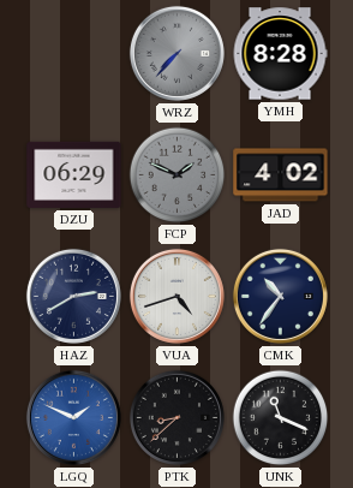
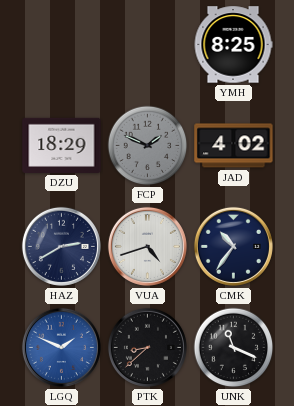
WRZ: 7:37 -> none
YMH: 8:28 -> 8:25
DZU: 06:29 -> 18:29
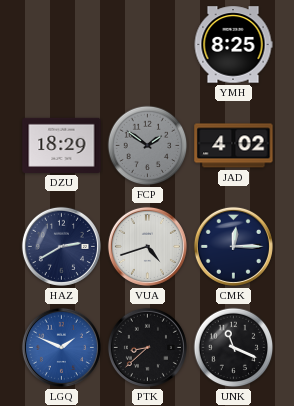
FCP: 1:49 -> 1:51
CMK: 10:36 -> 12:15
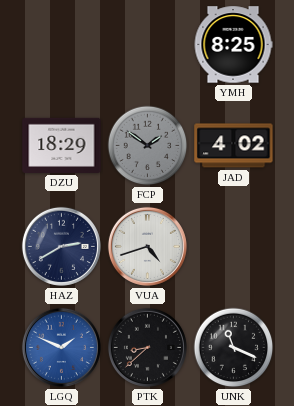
CMK: 12:15 -> none
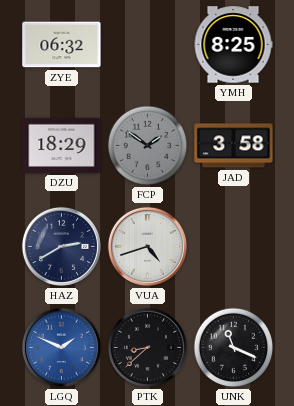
ZYE: none -> 06:32
JAD: 4:02 -> 3:58
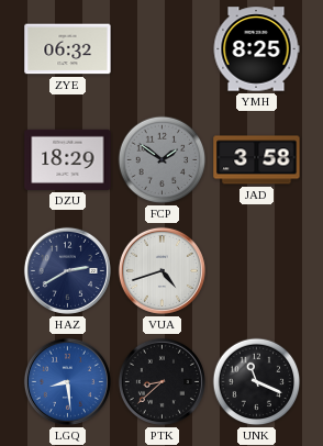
LGQ: 1:49 -> 8:29
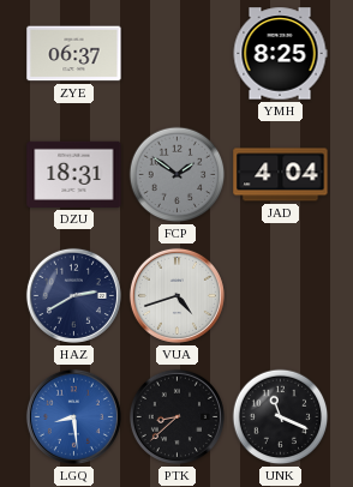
ZYE: 06:32 -> 06:37
DZU: 18:29 -> 18:31
JAD: 3:58 -> 4:04
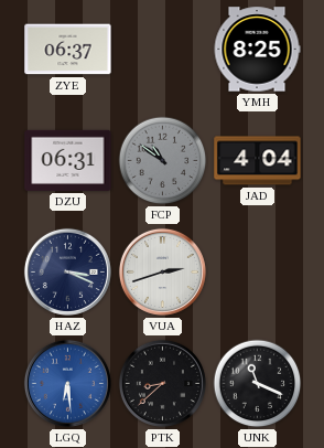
DZU: 18:31 -> 06:31
FCP: 1:51 -> 10:51
HAZ: 2:40 -> 3:19
VUA: 4:42 -> 2:42
LGQ: 8:29 -> 6:29
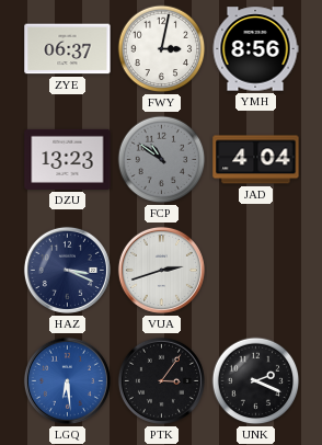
FWY: none -> 3:02
YMH: 8:25 -> 8:56
DZU: 06:31 -> 13:23
PTK: 8:38 -> 3:06
UNK: 11:19 -> 2:19
